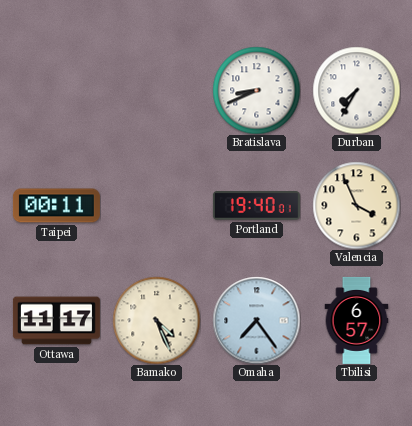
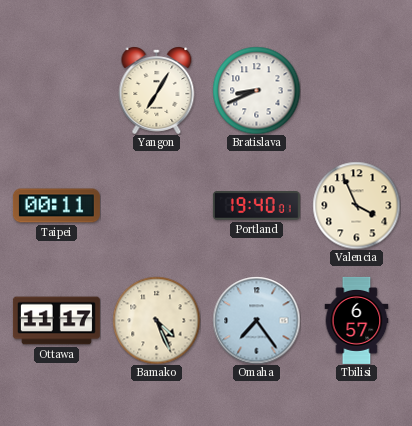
Yangon: none -> 7:05
Durban: 7:35 -> none
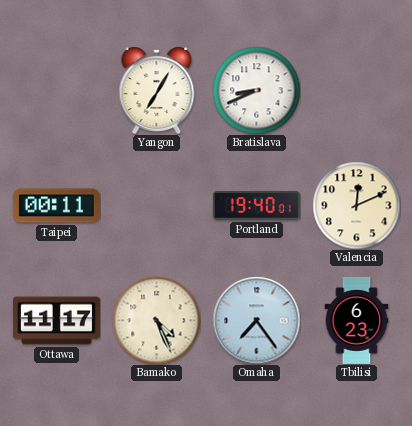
Valencia: 3:56 -> 12:11
Tbilisi: 6:57 -> 6:23
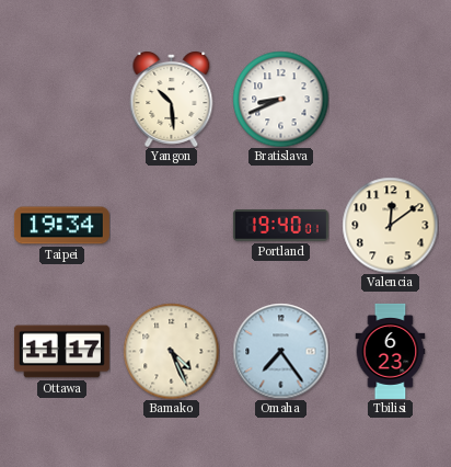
Yangon: 7:05 -> 10:29
Taipei: 00:11 -> 19:34
Valencia: 12:11 -> 12:09
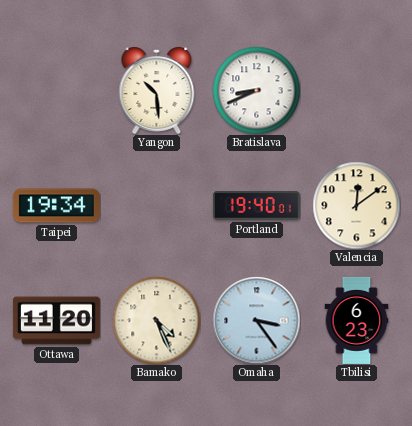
Ottawa: 11:17 -> 11:20
Omaha: 7:24 -> 3:24
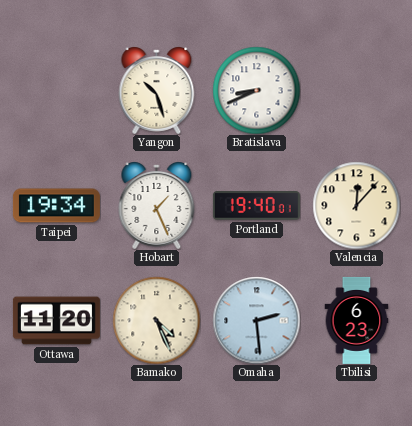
Yangon: 10:29 -> 10:27
Hobart: none -> 1:26
Valencia: 12:09 -> 12:07
Omaha: 3:24 -> 2:29
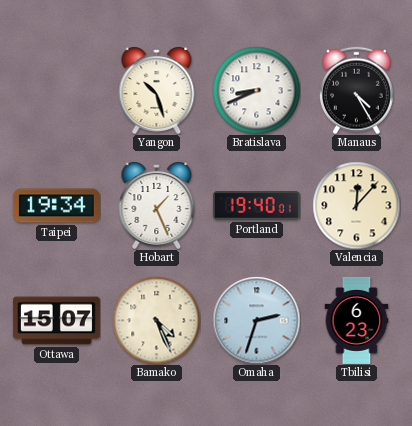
Manaus: none -> 4:25
Ottawa: 11:20 -> 15:07
Omaha: 2:29 -> 2:33
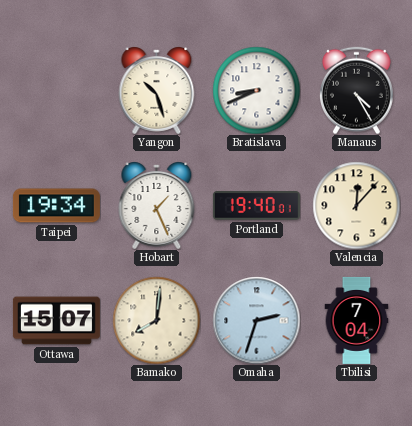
Bamako: 4:26 -> 8:01
Tbilisi: 6:23 -> 7:04
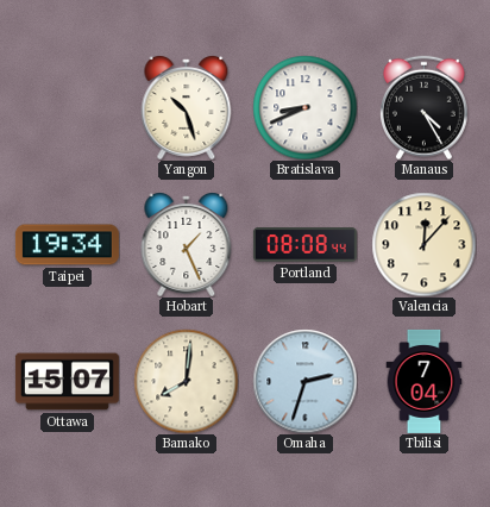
Portland: 19:40 -> 08:08
